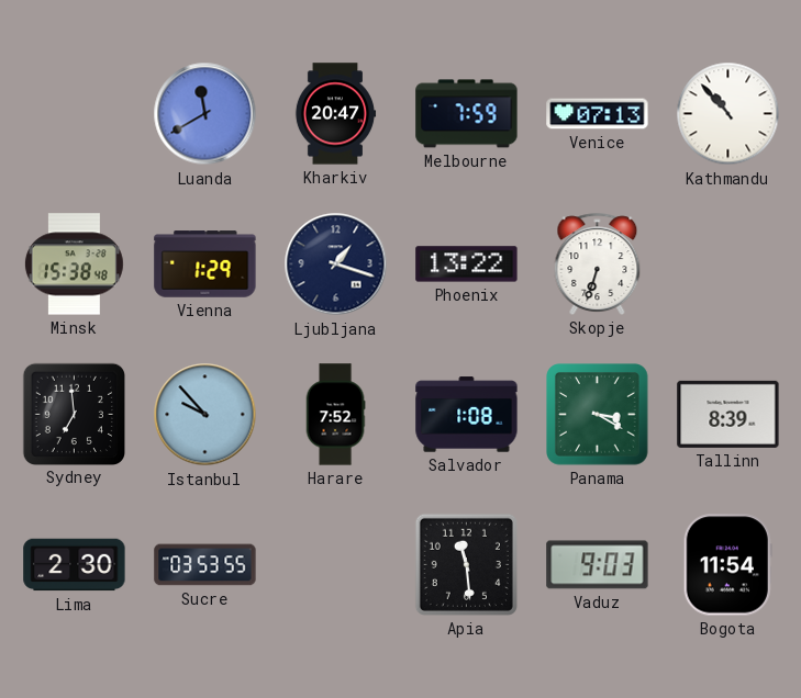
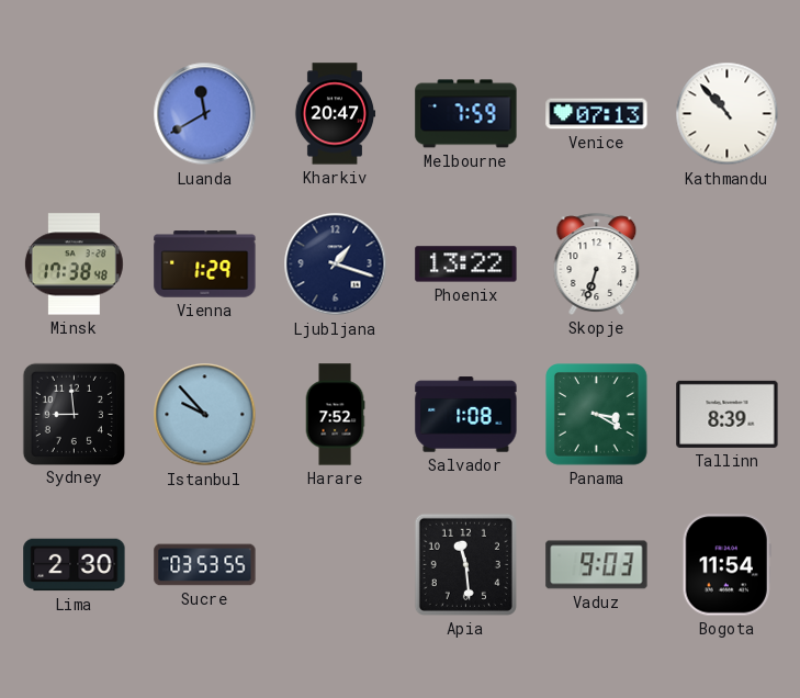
Minsk: 15:38 -> 17:38
Sydney: 6:59 -> 8:59
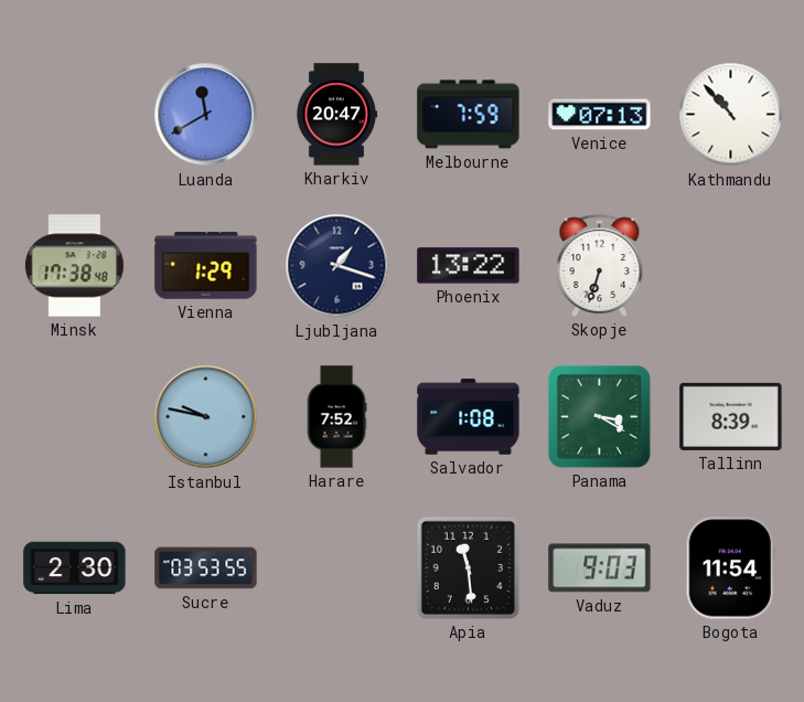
Sydney: 8:59 -> none
Istanbul: 9:53 -> 9:47
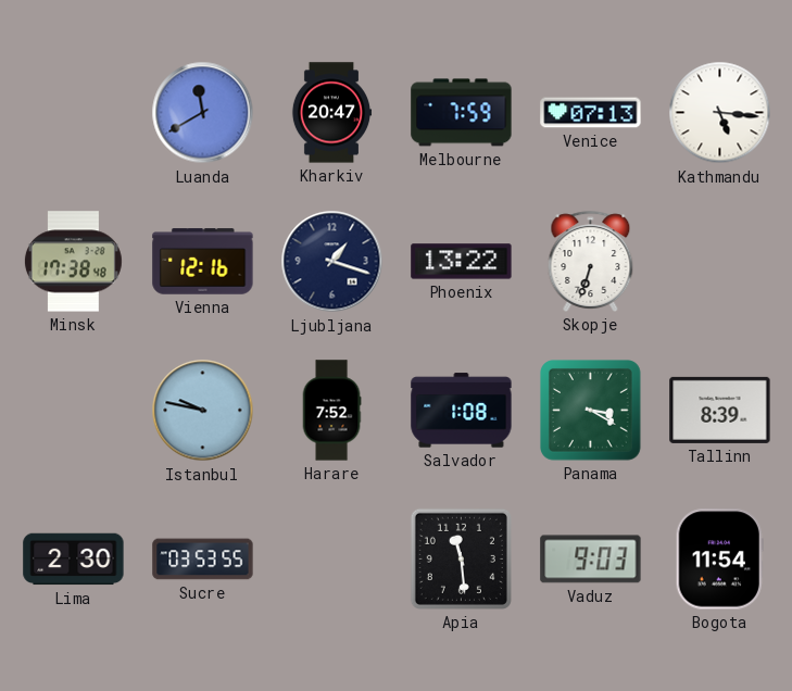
Kathmandu: 10:53 -> 5:16
Vienna: 1:29 -> 12:16
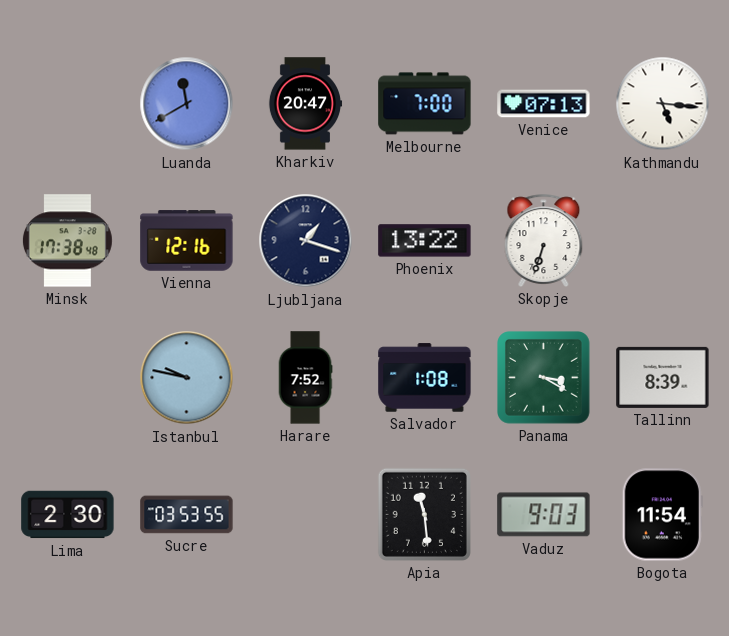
Melbourne: 7:59 -> 7:00
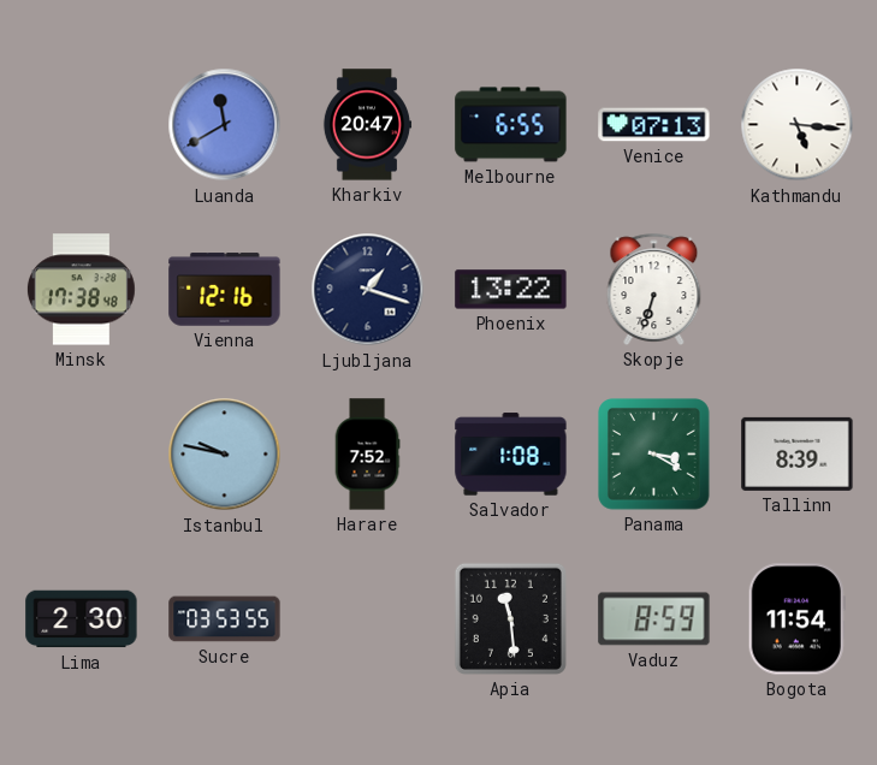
Melbourne: 7:00 -> 6:55
Vaduz: 9:03 -> 8:59
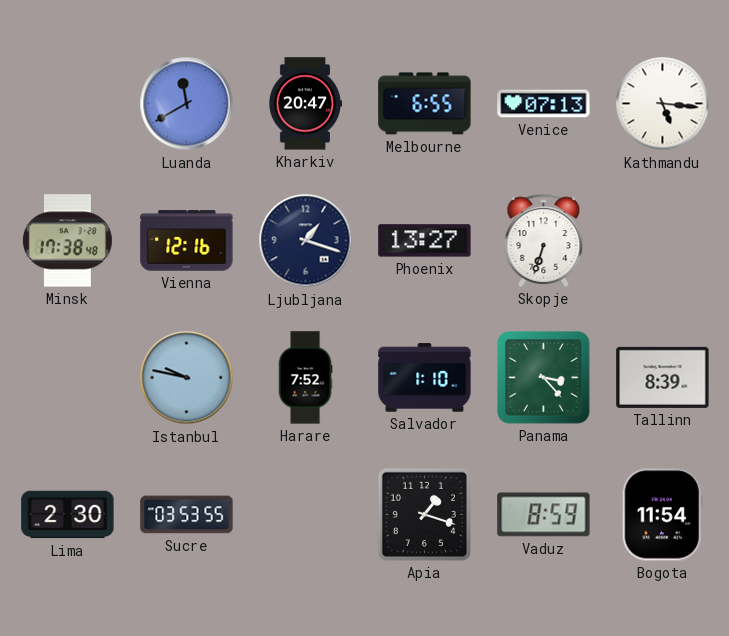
Phoenix: 13:22 -> 13:27
Salvador: 1:08 -> 1:10
Panama: 3:20 -> 3:23
Apia: 11:29 -> 1:18
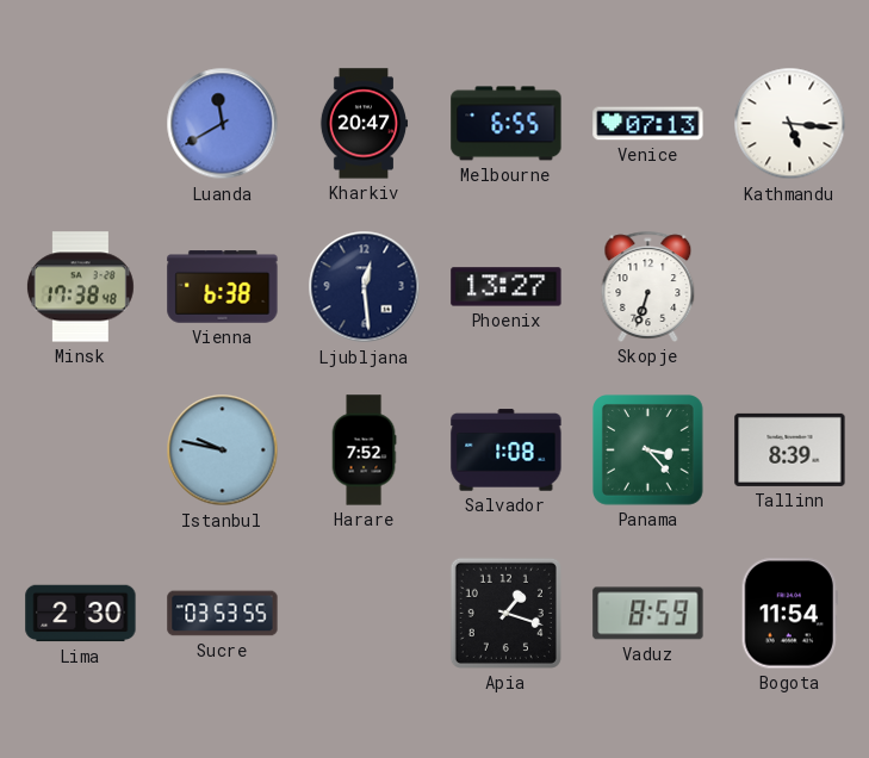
Vienna: 12:16 -> 6:38
Ljubljana: 1:18 -> 12:29
Salvador: 1:10 -> 1:08
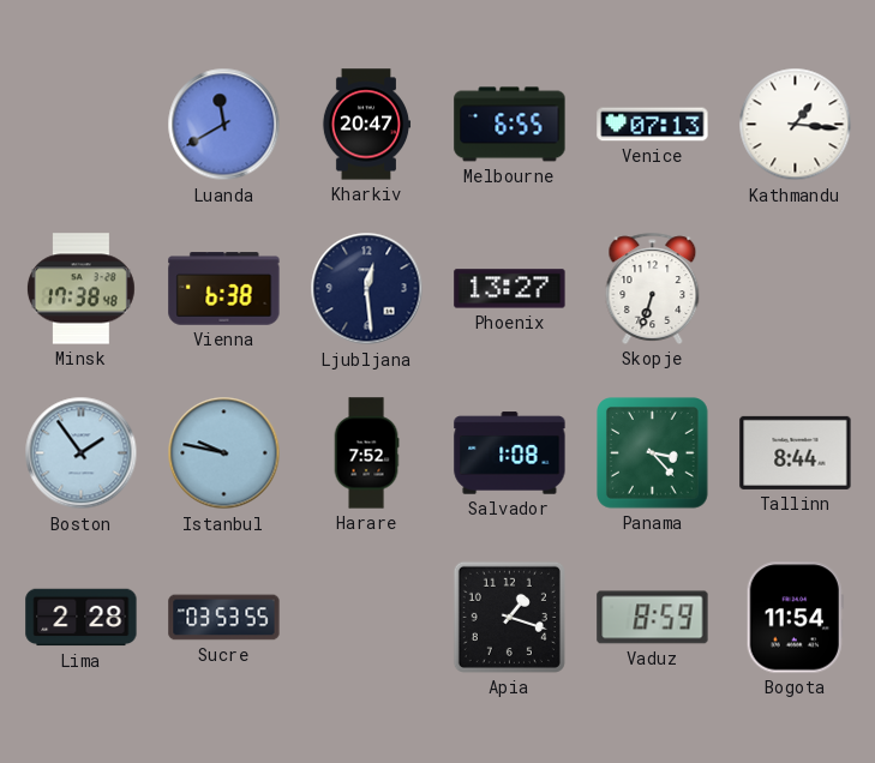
Kathmandu: 5:16 -> 1:16
Boston: none -> 1:54
Tallinn: 8:39 -> 8:44
Lima: 2:30 -> 2:28
